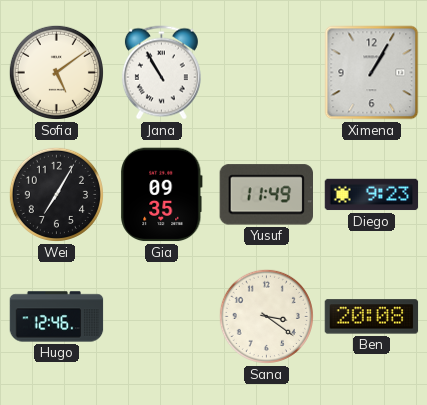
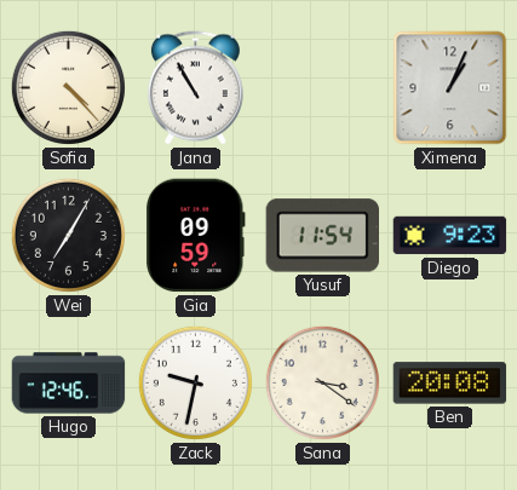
Sofia: 5:09 -> 4:23
Ximena: 1:05 -> 1:04
Gia: 09:35 -> 09:59
Yusuf: 11:49 -> 11:54
Zack: none -> 9:32
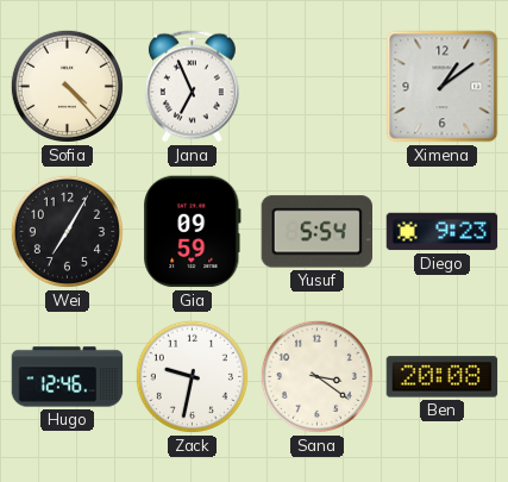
Jana: 10:55 -> 6:56
Ximena: 1:04 -> 1:09
Yusuf: 11:54 -> 5:54
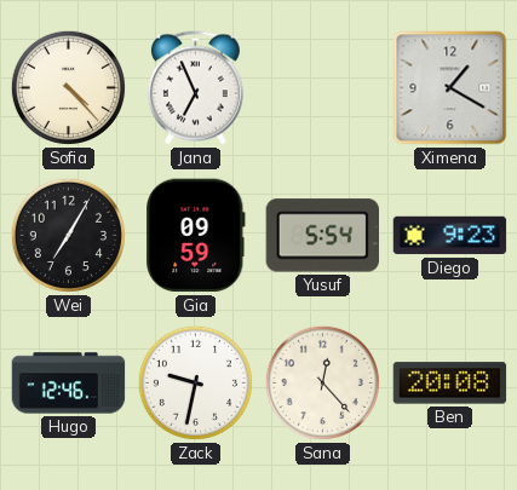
Ximena: 1:09 -> 1:20
Sana: 3:21 -> 12:23
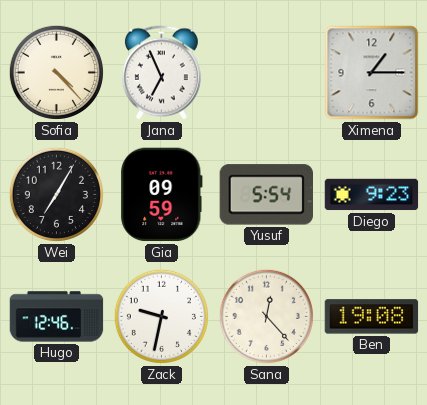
Ximena: 1:20 -> 1:15
Ben: 20:08 -> 19:08
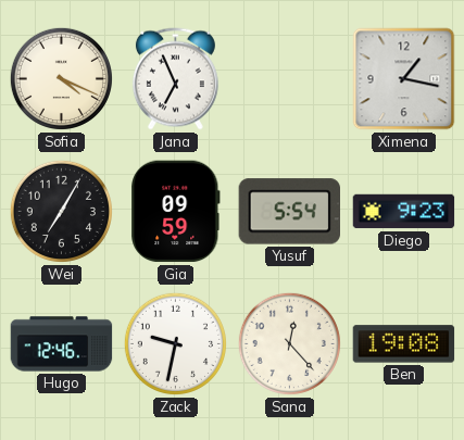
Sofia: 4:23 -> 4:19
Ximena: 1:15 -> 1:17
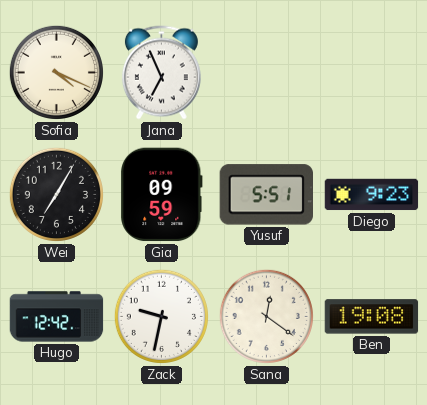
Ximena: 1:17 -> none
Yusuf: 5:54 -> 5:51
Hugo: 12:46 -> 12:42
Sana: 12:23 -> 12:21
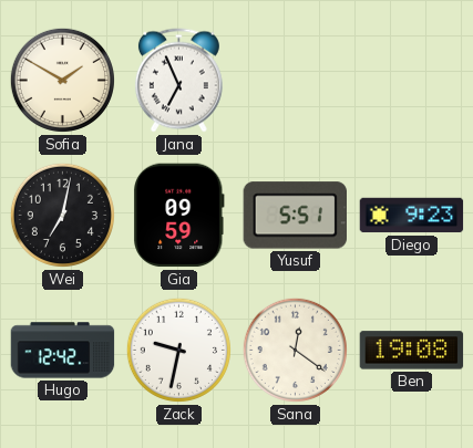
Sofia: 4:19 -> 1:50
Wei: 7:05 -> 7:02
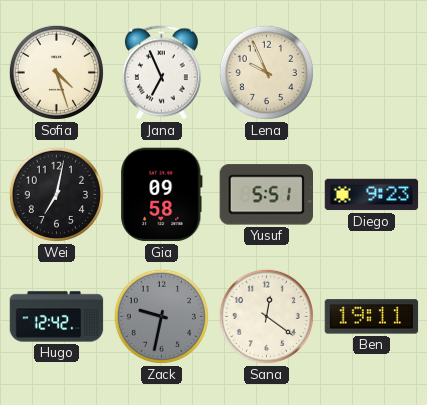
Sofia: 1:50 -> 4:27
Lena: none -> 9:56
Gia: 09:59 -> 09:58
Zack dial: white -> grey
Ben: 19:08 -> 19:11
